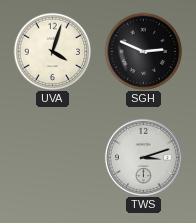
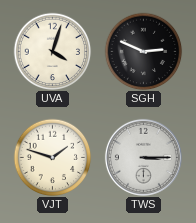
VJT: none -> 1:48
TWS: 3:12 -> 3:15
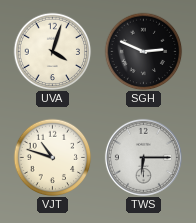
VJT: 1:48 -> 10:48
TWS: 3:15 -> 6:15
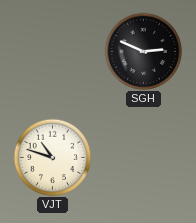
UVA: 4:03 -> none
TWS: 6:15 -> none
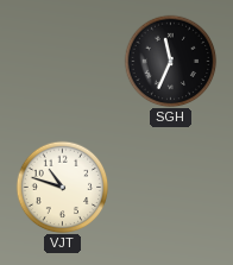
SGH: 2:49 -> 11:34
